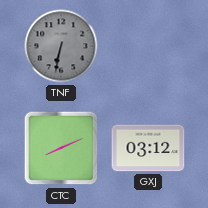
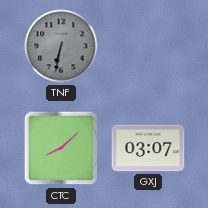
CTC: 8:11 -> 8:08
GXJ: 03:12 -> 03:07
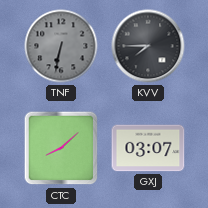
KVV: none -> 7:45
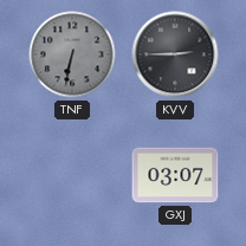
KVV: 7:45 -> 2:45
CTC: 8:08 -> none
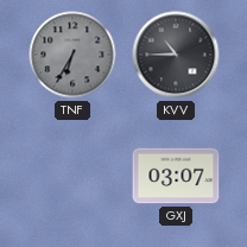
TNF: 6:32 -> 6:35
KVV: 2:45 -> 10:45
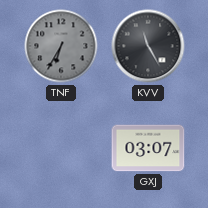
KVV: 10:45 -> 11:25
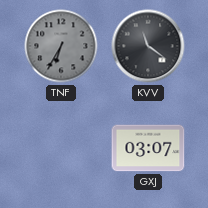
KVV: 11:25 -> 11:21
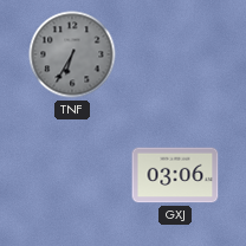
KVV: 11:21 -> none
GXJ: 03:07 -> 03:06
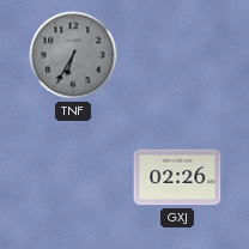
GXJ: 03:06 -> 02:26
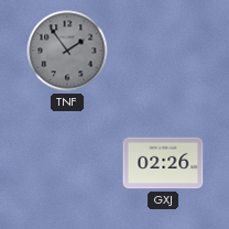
TNF: 6:35 -> 1:54
